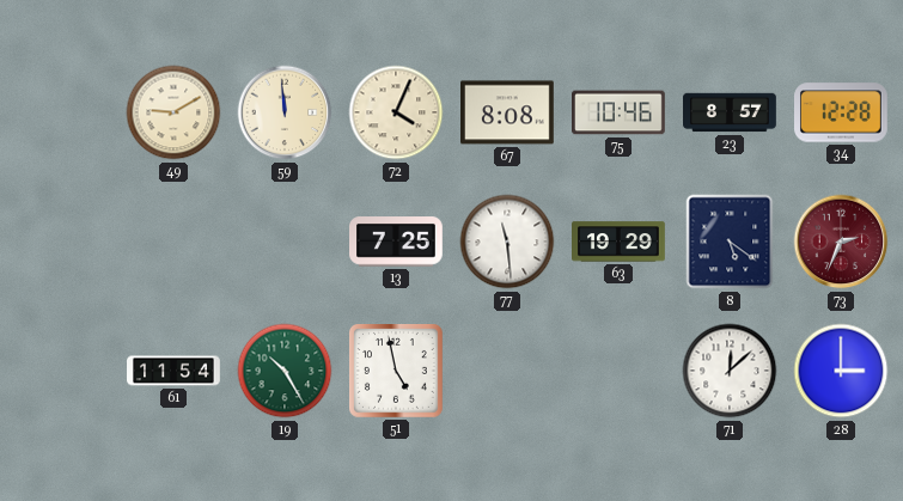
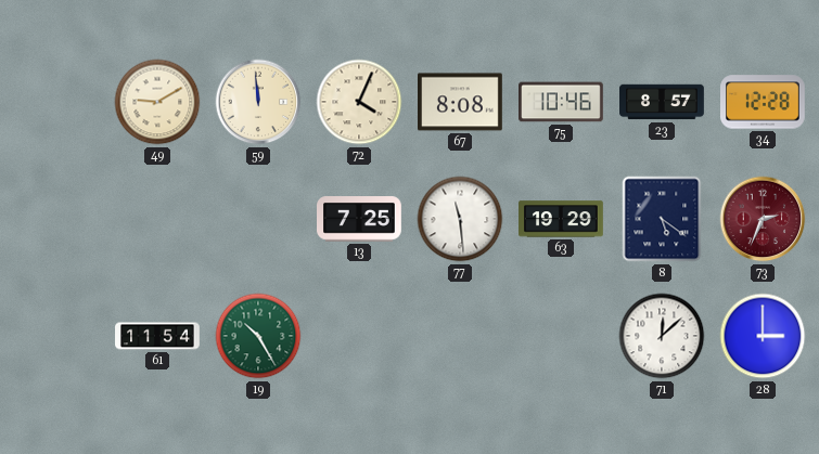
51: 4:58 -> none
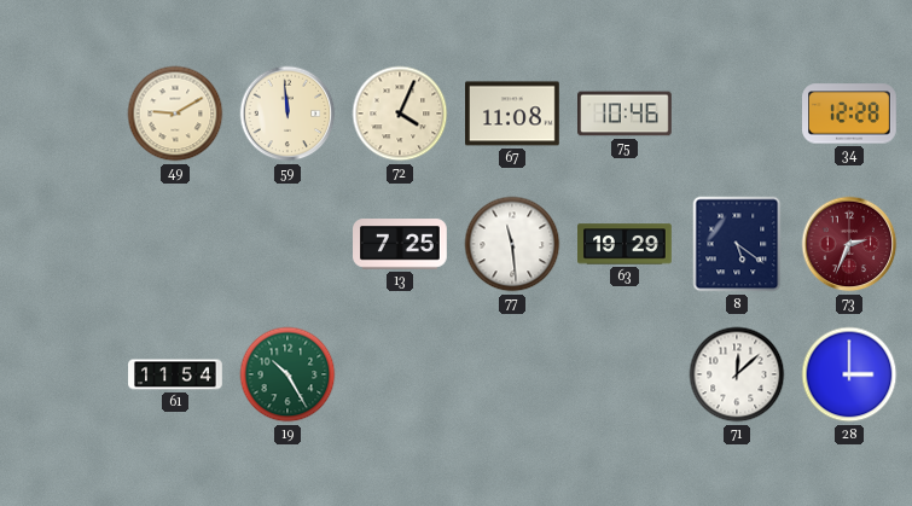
67: 8:08 -> 11:08
23: 8:57 -> none
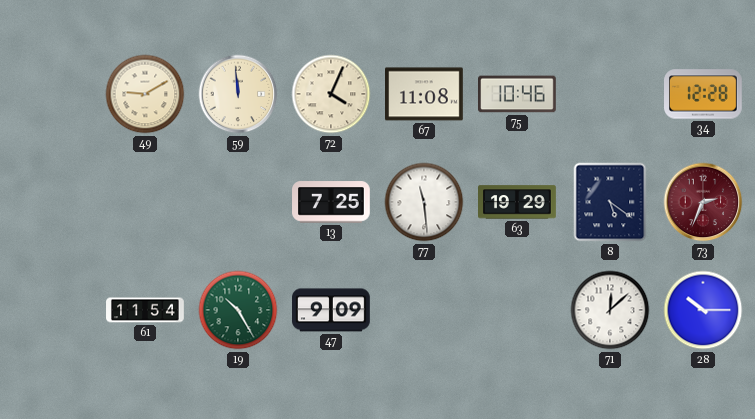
47: none -> 9:09
28: 3:00 -> 10:15
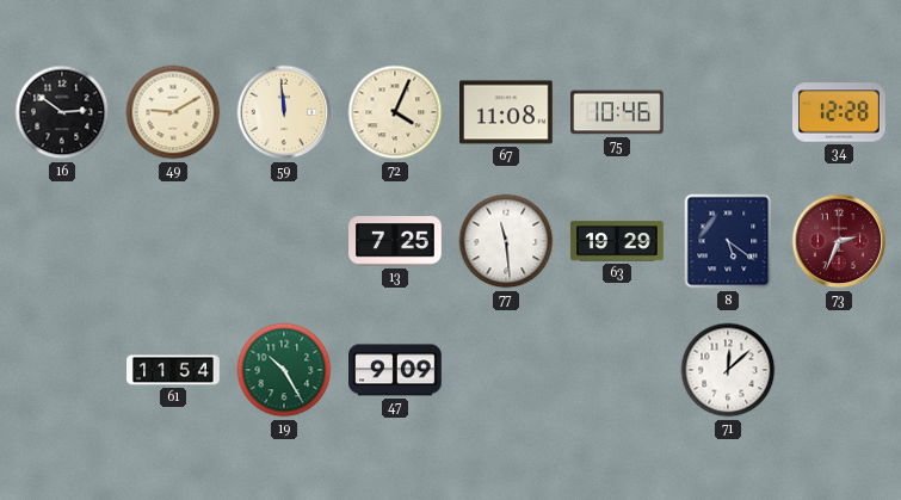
16: none -> 2:51
28: 10:15 -> none
